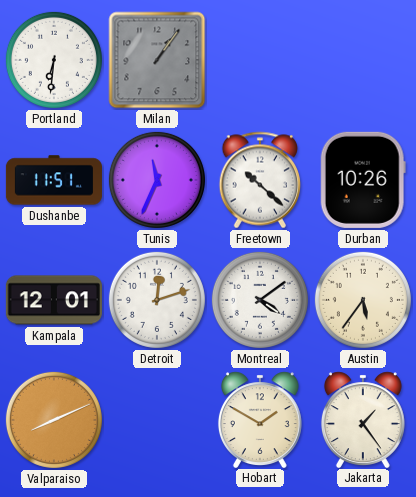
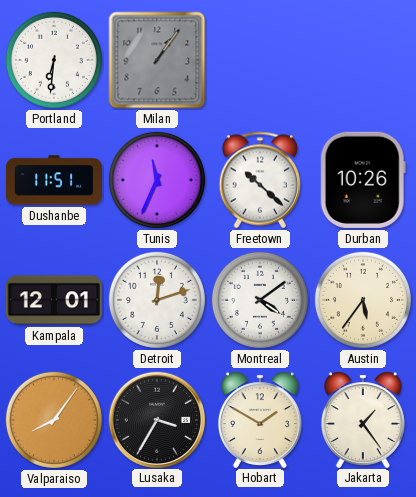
Valparaiso: 8:11 -> 8:06
Lusaka: none -> 3:35
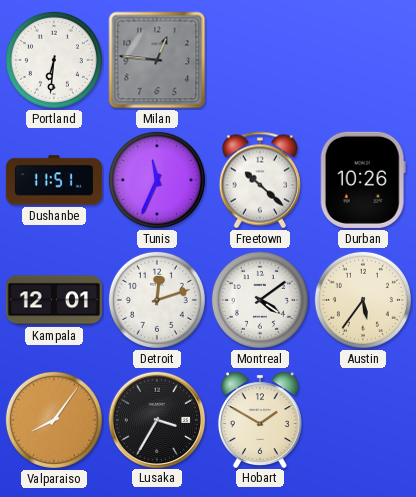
Milan: 1:06 -> 12:46
Jakarta: 1:24 -> none
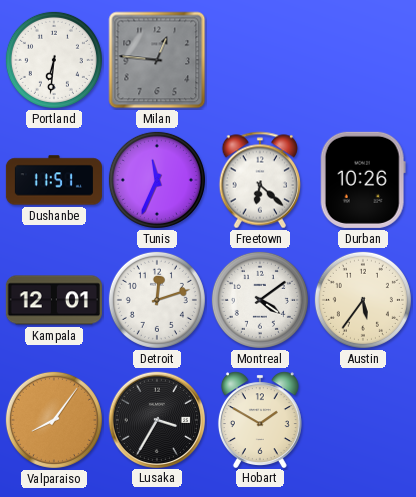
Freetown: 10:22 -> 6:22
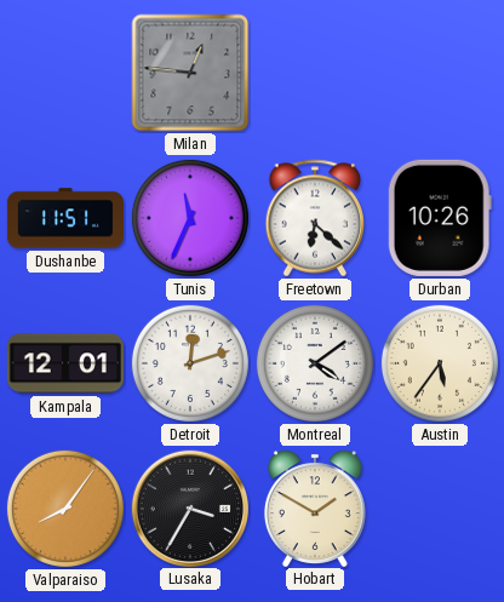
Portland: 6:31 -> none
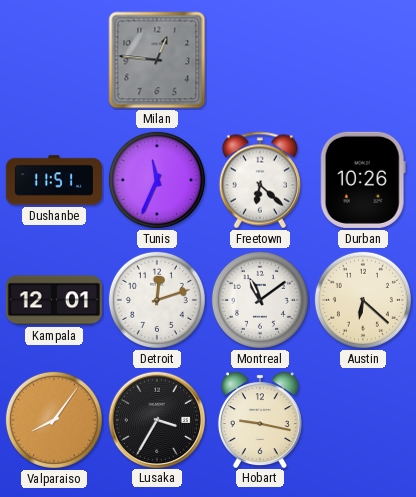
Montreal: 4:09 -> 11:09
Austin: 5:36 -> 6:22
Hobart: 1:50 -> 9:17
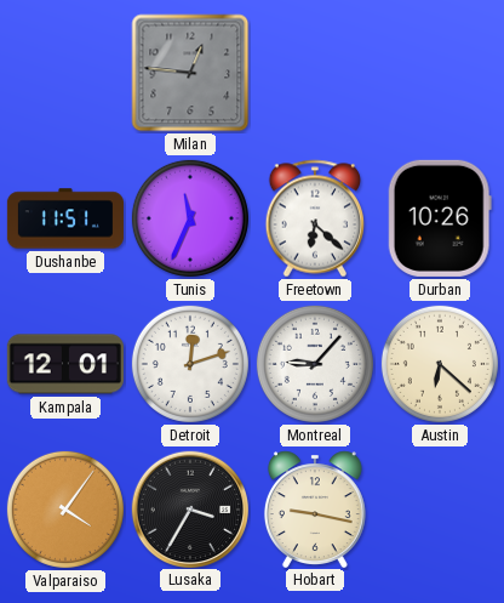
Montreal: 11:09 -> 9:07
Valparaiso: 8:06 -> 4:06
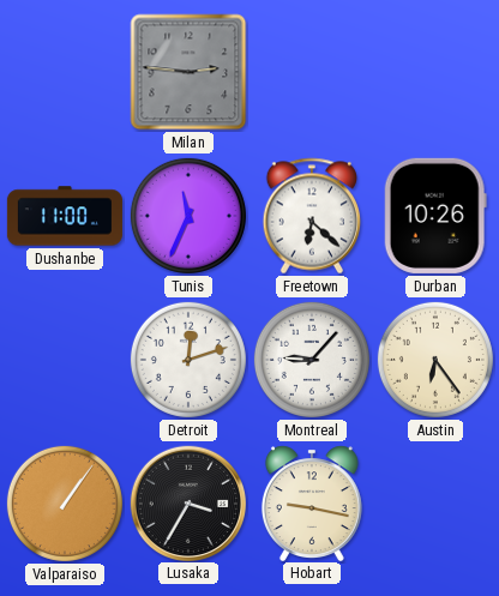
Milan: 12:46 -> 2:46
Dushanbe: 11:51 -> 11:00
Kampala: 12:01 -> none
Austin: 6:22 -> 6:24
Valparaiso: 4:06 -> 1:06
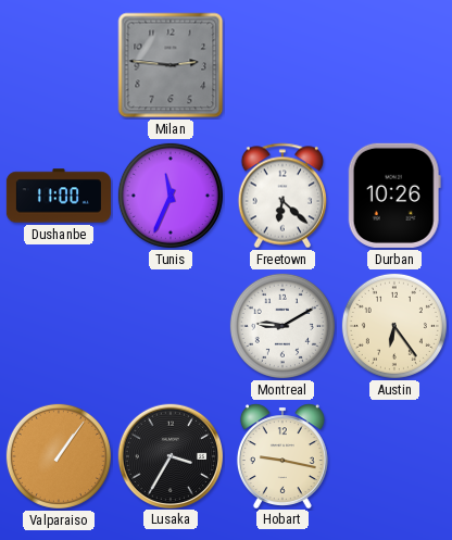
Detroit: 12:12 -> none
Montreal: 9:07 -> 9:10
